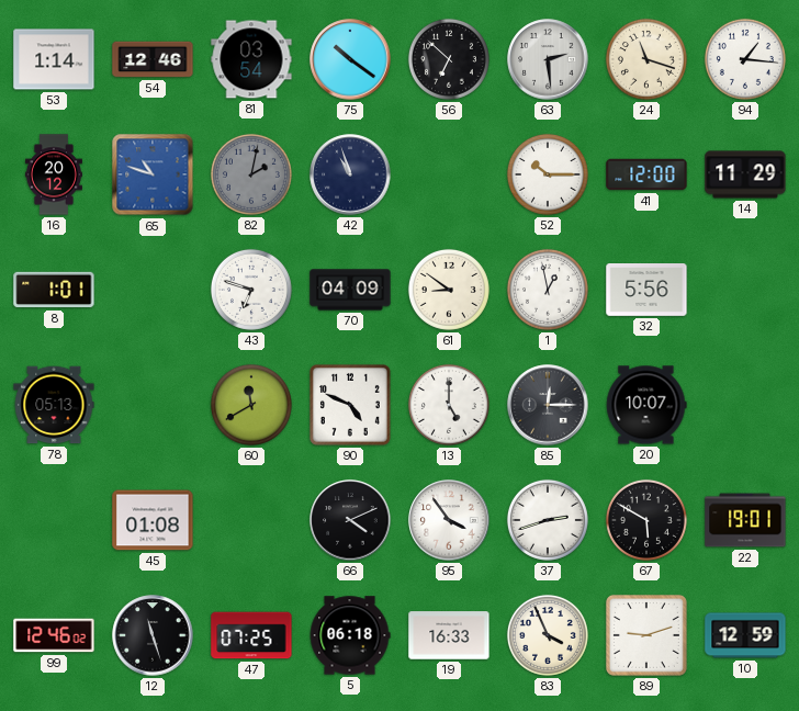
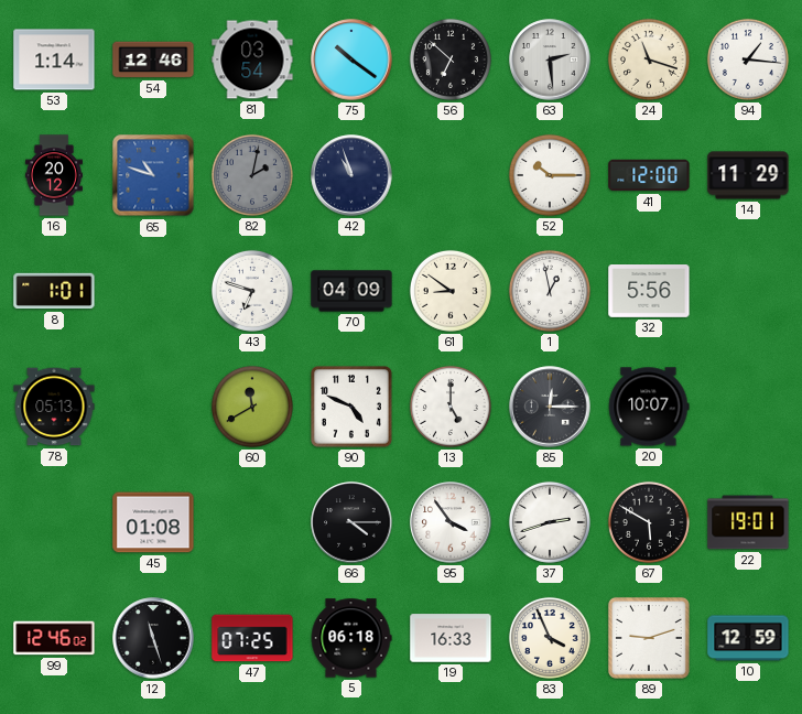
66: 4:11 -> 4:15
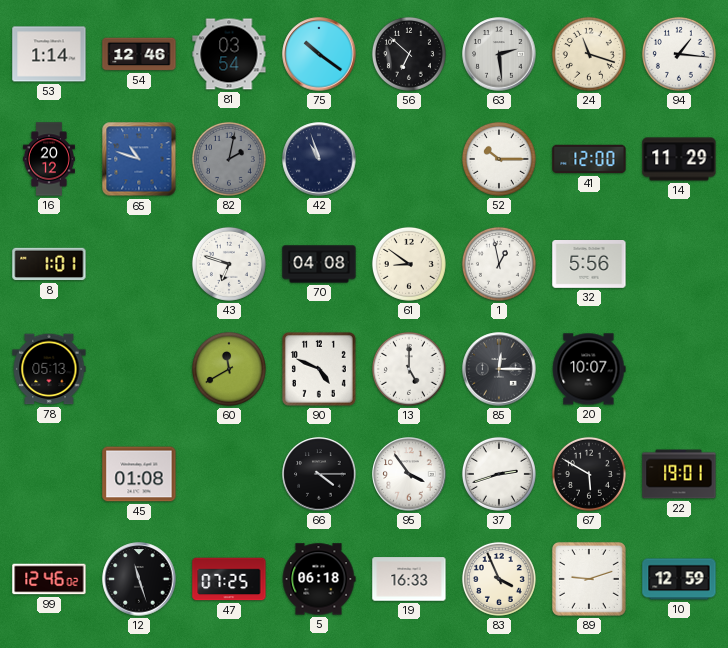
70: 04:09 -> 04:08
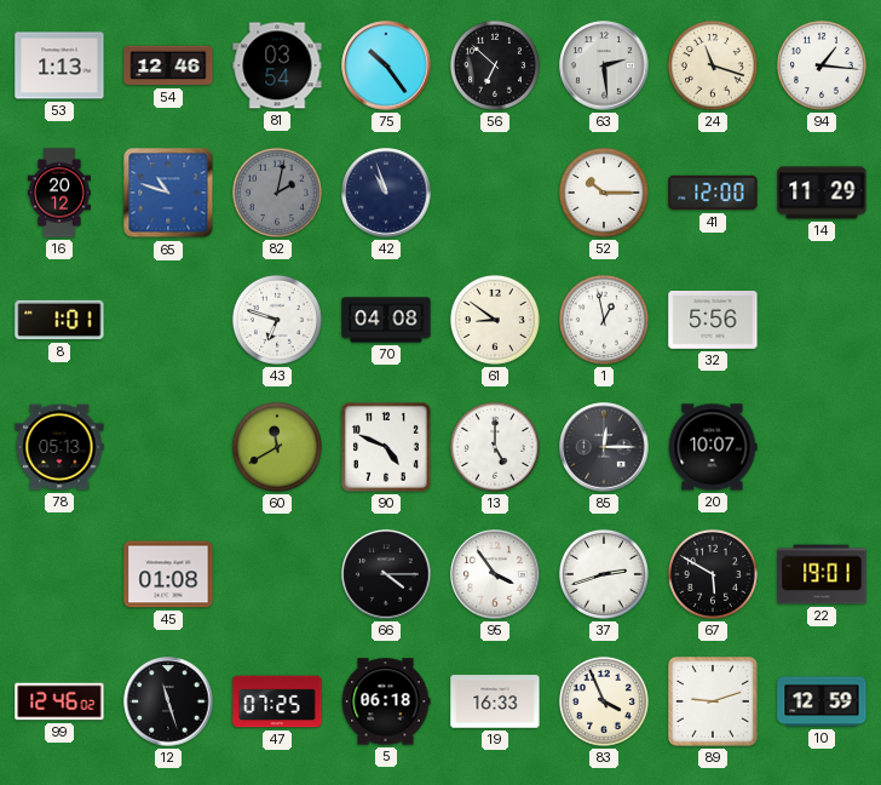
53: 1:14 -> 1:13
75: 10:21 -> 10:24
